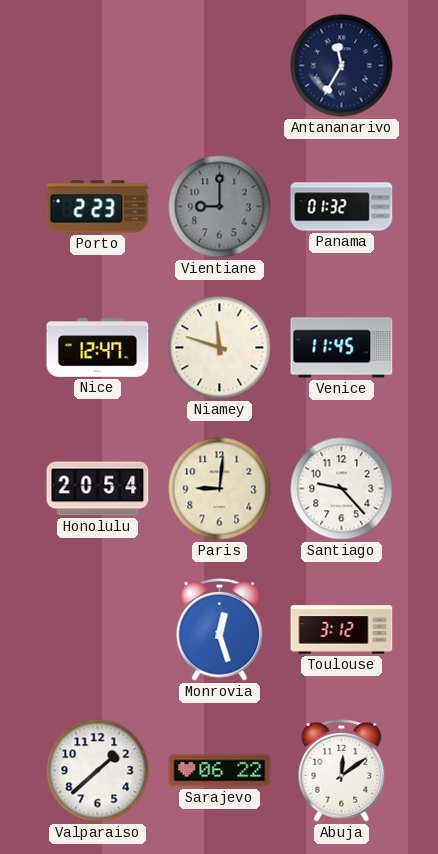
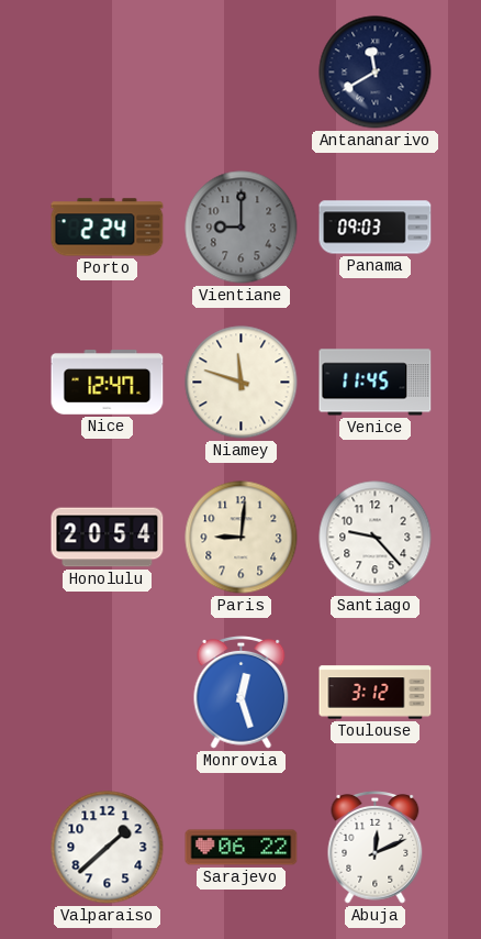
Antananarivo: 11:35 -> 11:40
Porto: 2:23 -> 2:24
Panama: 01:32 -> 09:03
Abuja: 12:09 -> 12:11
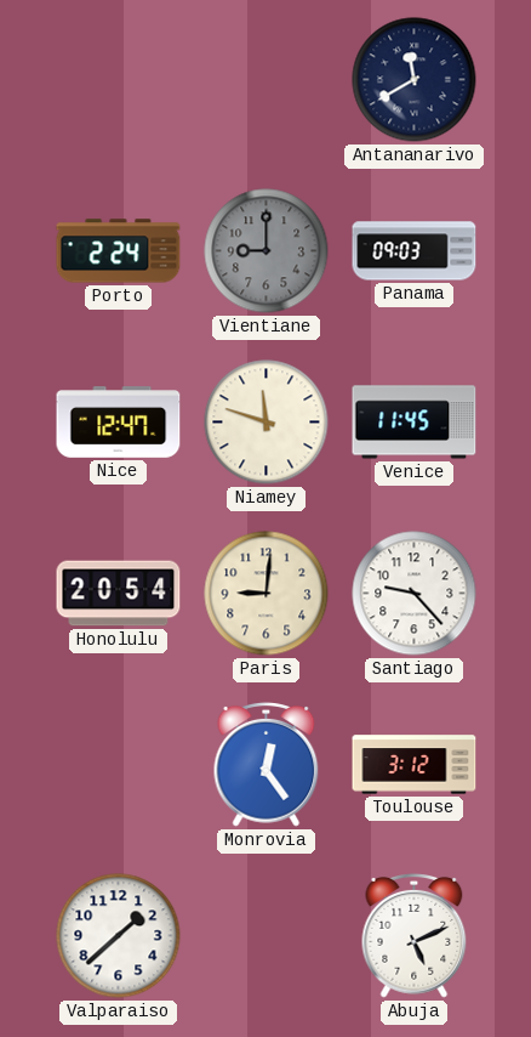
Monrovia: 12:27 -> 12:24
Sarajevo: 06:22 -> none
Abuja: 12:11 -> 5:11
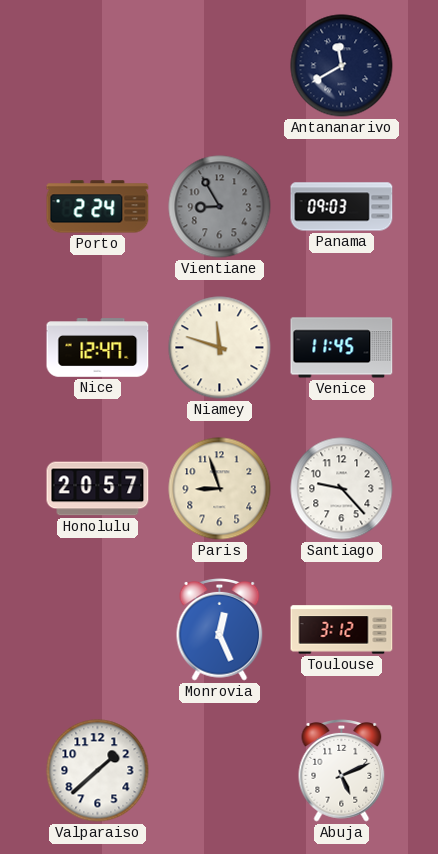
Vientiane: 9:00 -> 8:55
Honolulu: 20:54 -> 20:57
Paris: 9:01 -> 8:57
Monrovia: 12:24 -> 12:26
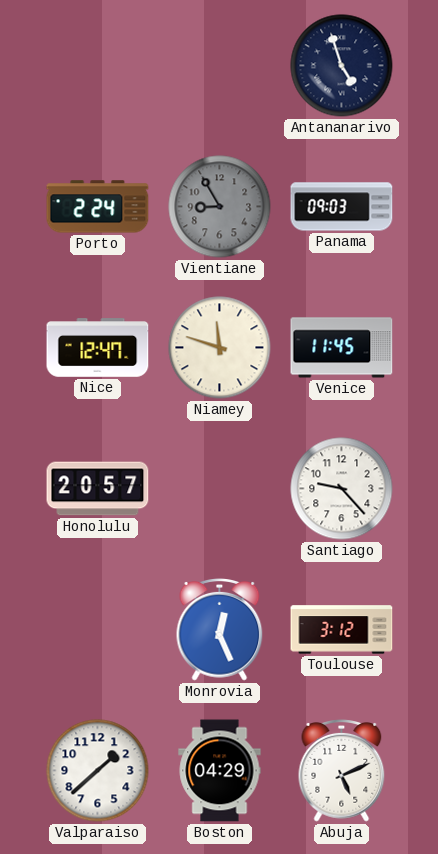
Antananarivo: 11:40 -> 4:57
Paris: 8:57 -> none
Boston: none -> 04:29
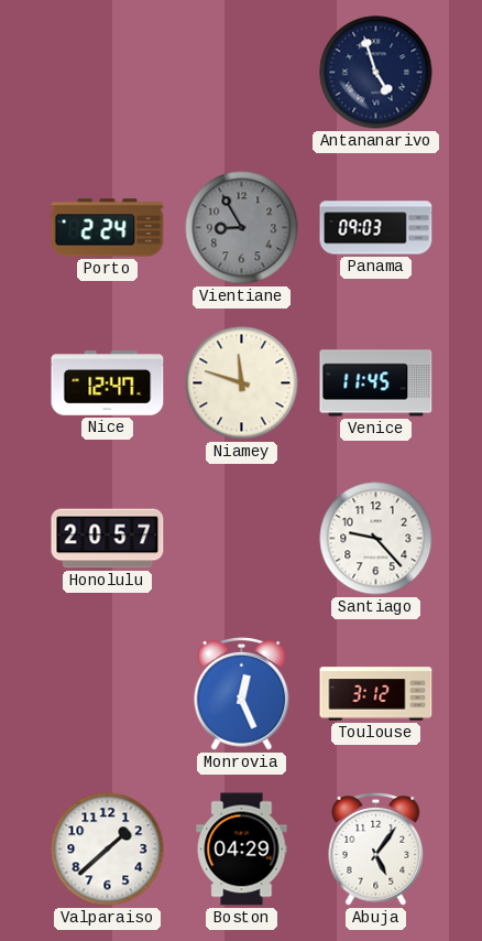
Abuja: 5:11 -> 5:06
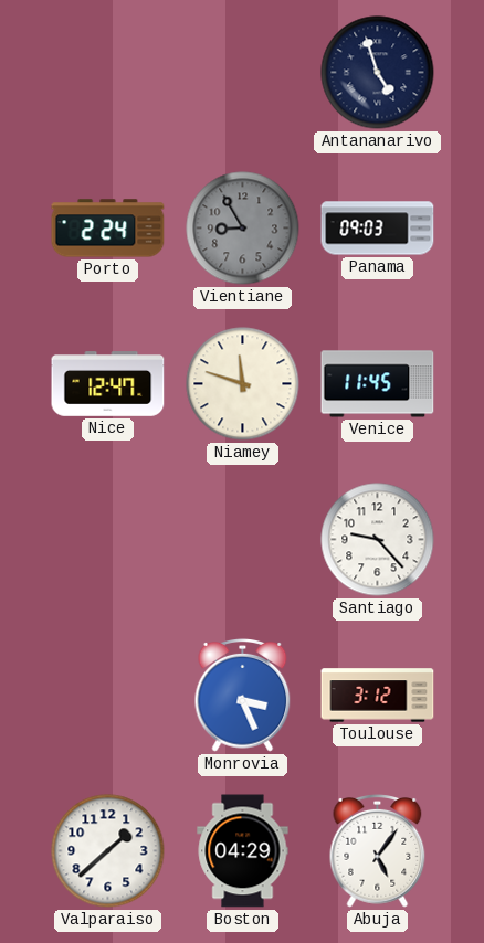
Honolulu: 20:57 -> none
Monrovia: 12:26 -> 3:26
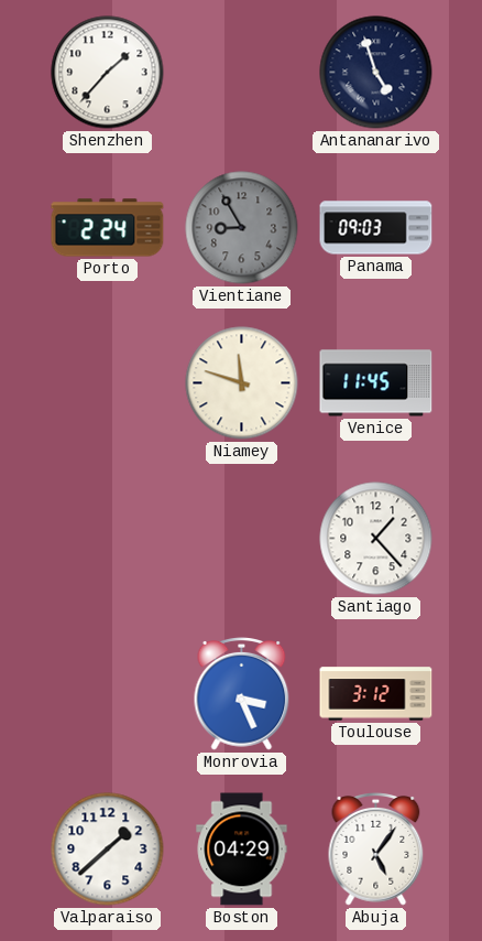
Shenzhen: none -> 1:37
Nice: 12:47 -> none
Santiago: 9:23 -> 1:23
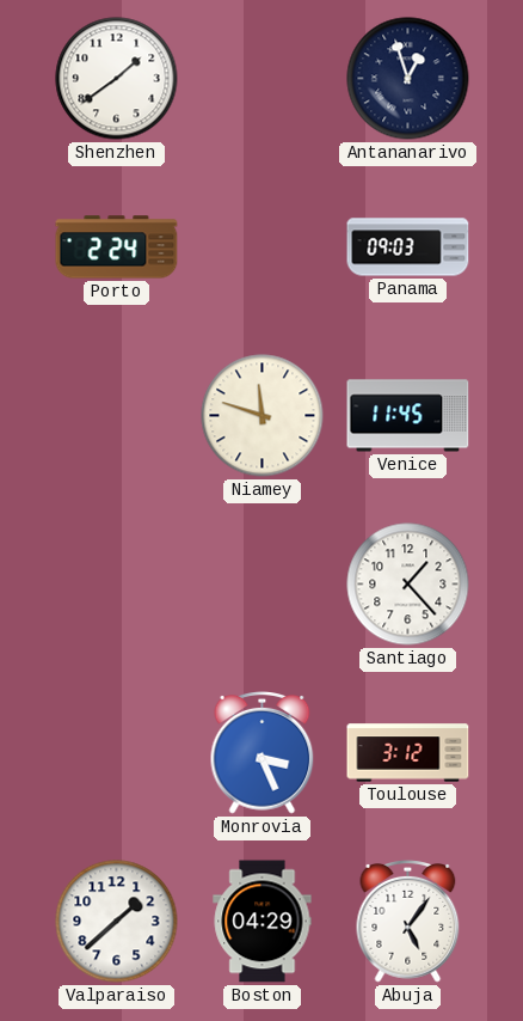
Shenzhen: 1:37 -> 1:39
Antananarivo: 4:57 -> 12:57
Vientiane: 8:55 -> none
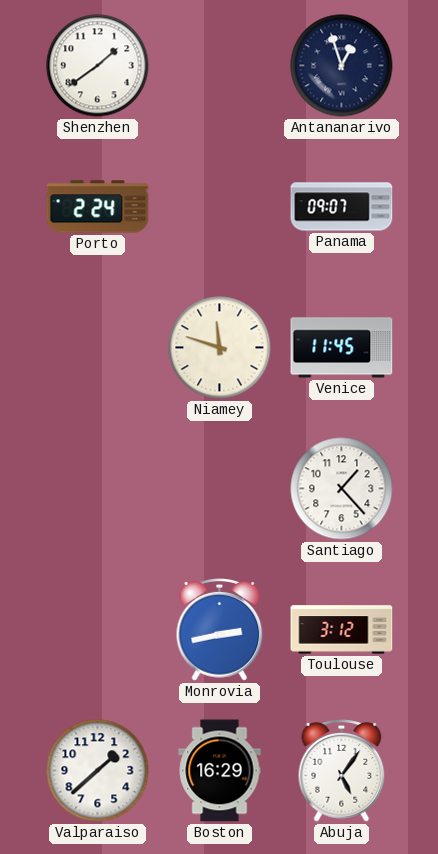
Panama: 09:03 -> 09:07
Monrovia: 3:26 -> 2:43
Boston: 04:29 -> 16:29
